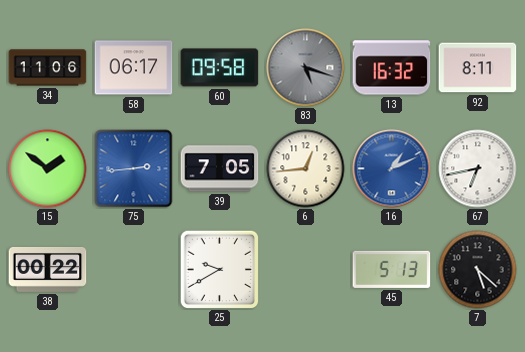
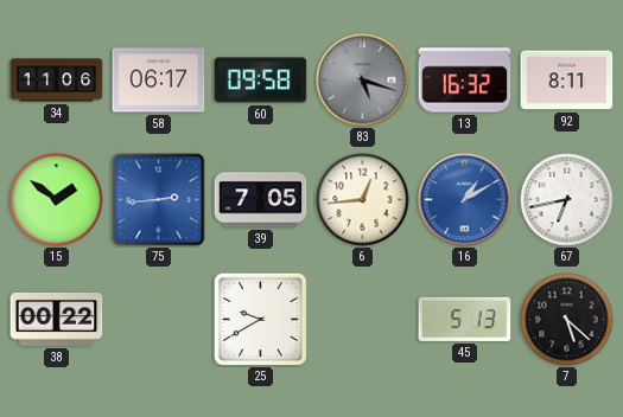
16: 1:11 -> 1:10
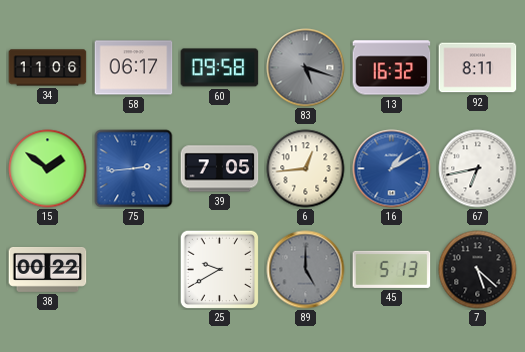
89: none -> 5:00
